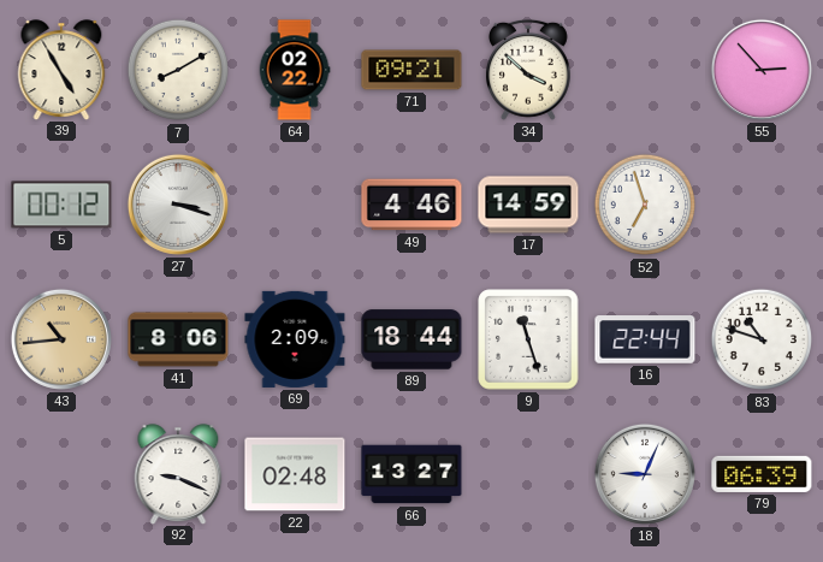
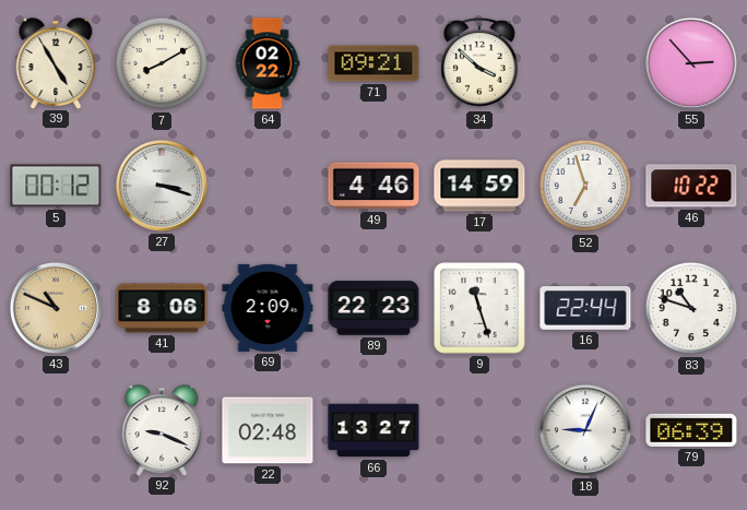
46: none -> 10:22
43: 10:44 -> 10:49
89: 18:44 -> 22:23
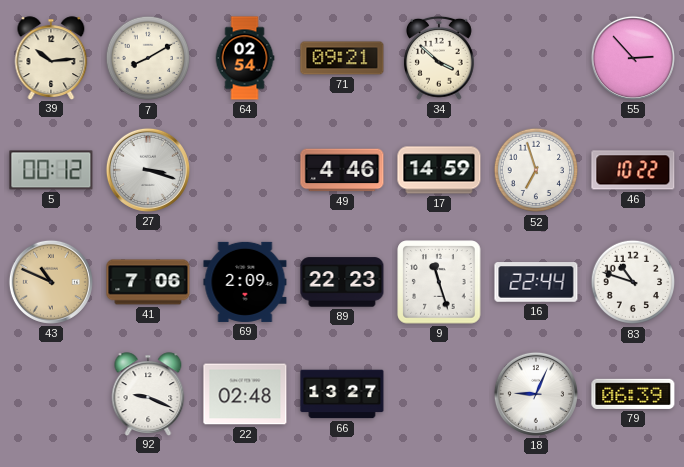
39: 4:55 -> 10:14
64: 02:22 -> 02:54
41: 8:06 -> 7:06
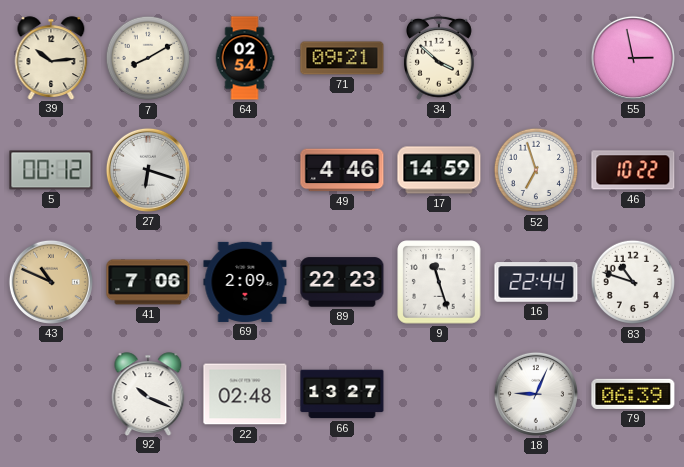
55: 2:53 -> 2:58
27: 3:18 -> 6:18
92: 9:19 -> 10:19
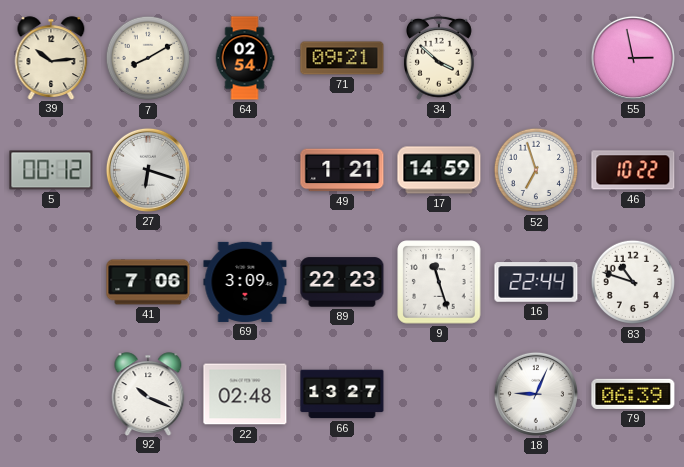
49: 4:46 -> 1:21
43: 10:49 -> none
69: 2:09 -> 3:09
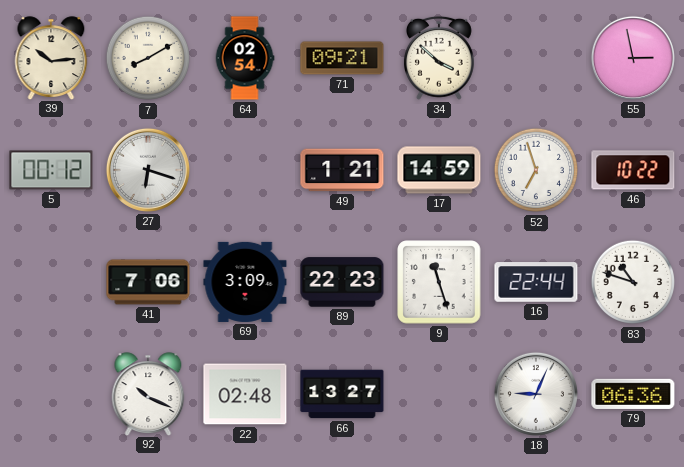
79: 06:39 -> 06:36
